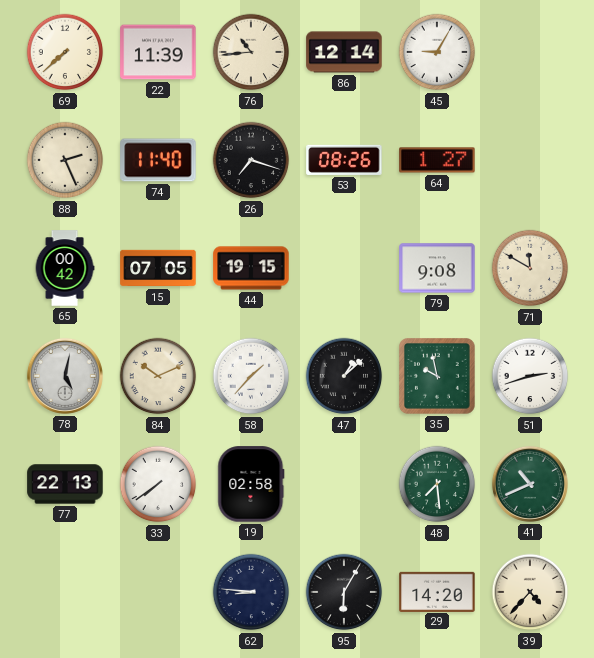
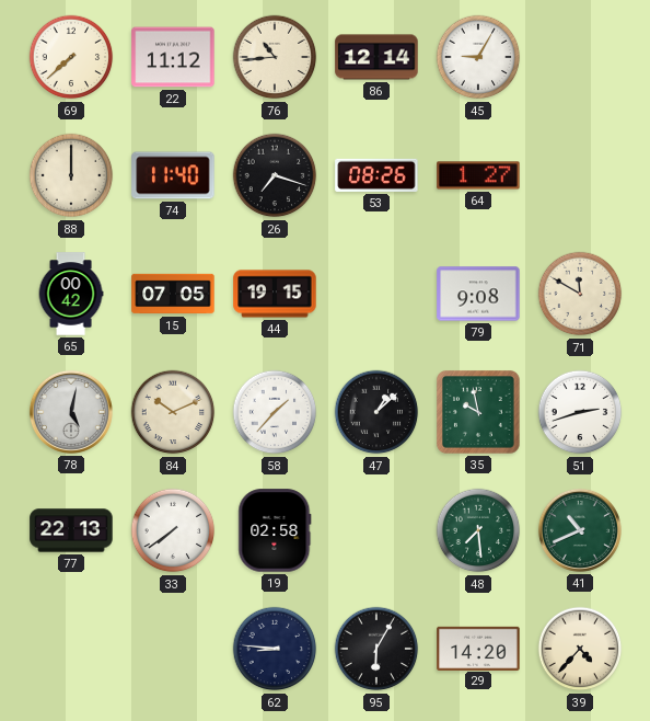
22: 11:39 -> 11:12
88: 2:26 -> 12:00
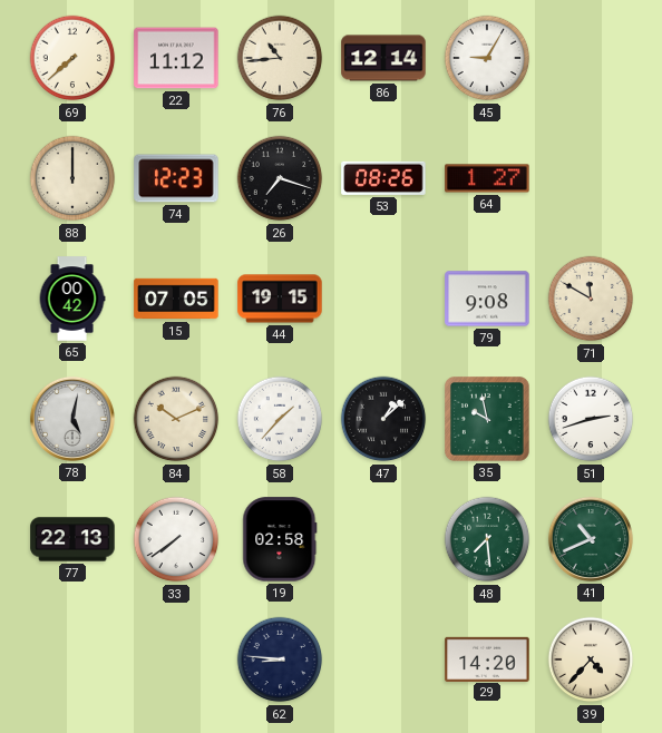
74: 11:40 -> 12:23
95: 6:05 -> none
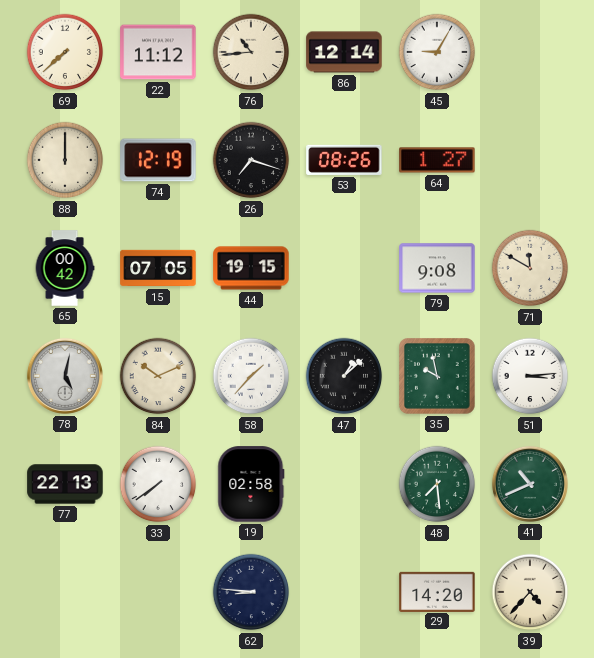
74: 12:23 -> 12:19
51: 2:42 -> 3:14
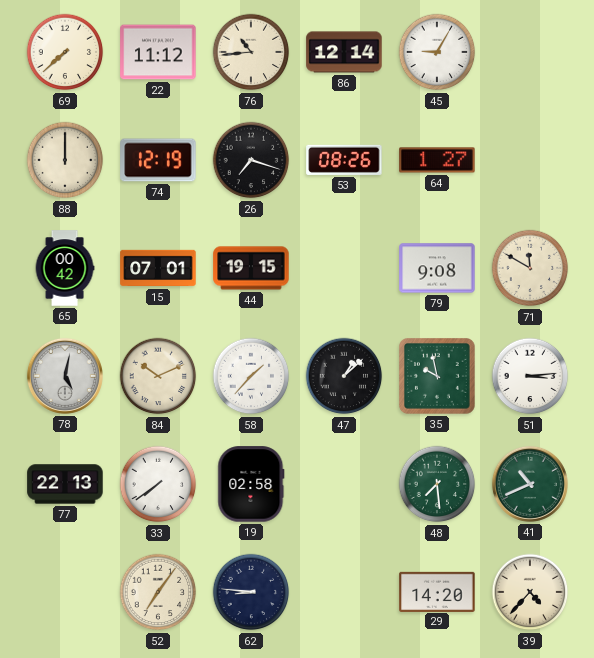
15: 07:05 -> 07:01
52: none -> 7:06
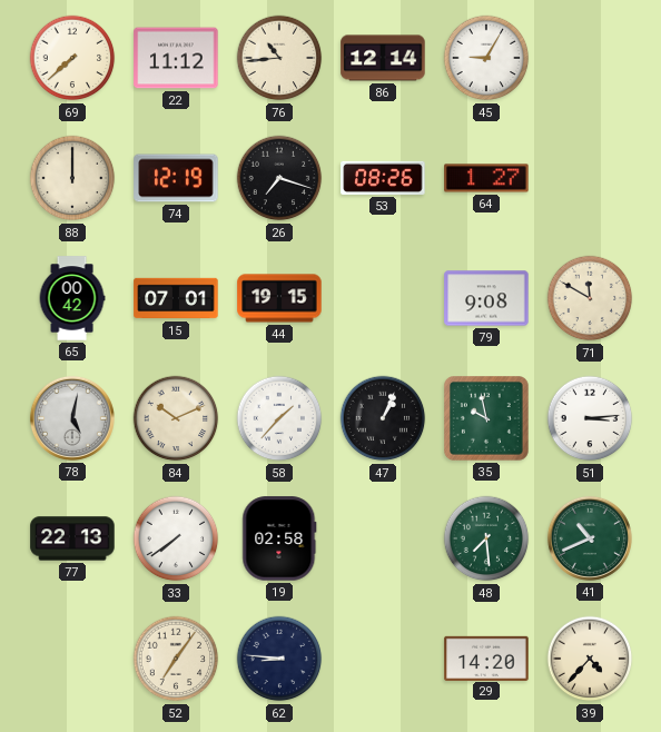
47: 1:08 -> 1:04
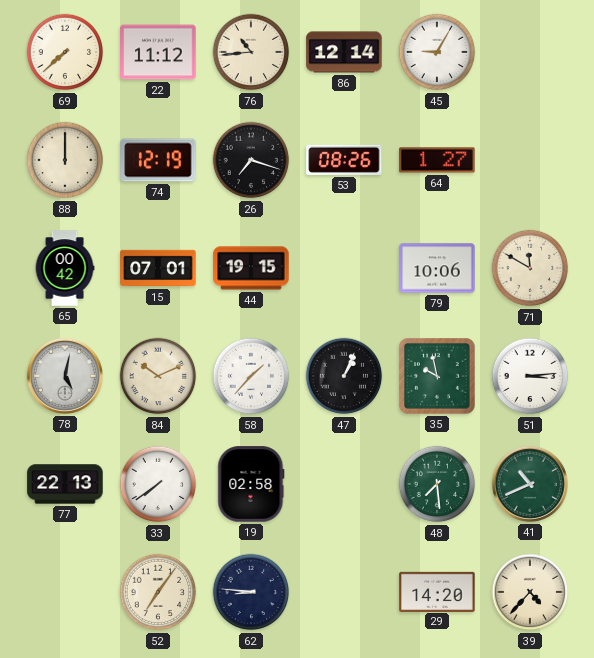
79: 9:08 -> 10:06
